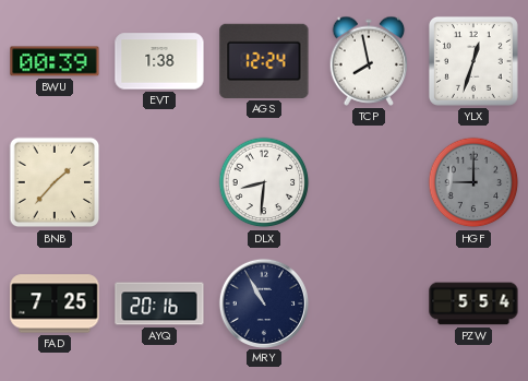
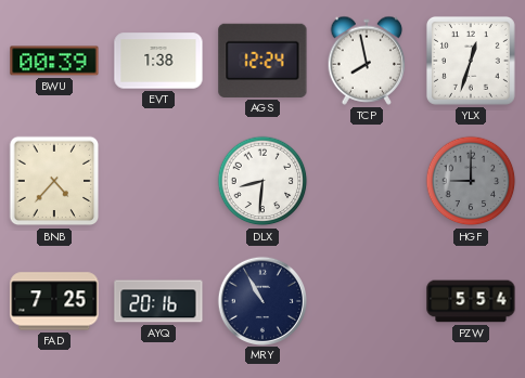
BNB: 1:37 -> 4:37
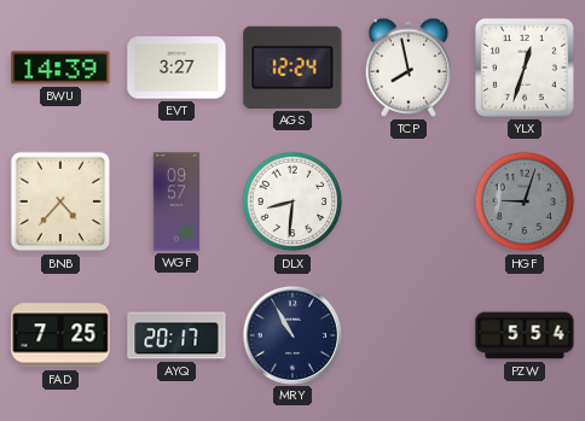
BWU: 00:39 -> 14:39
EVT: 1:38 -> 3:27
WGF: none -> 09:57
HGF: 9:00 -> 9:03
AYQ: 20:16 -> 20:17
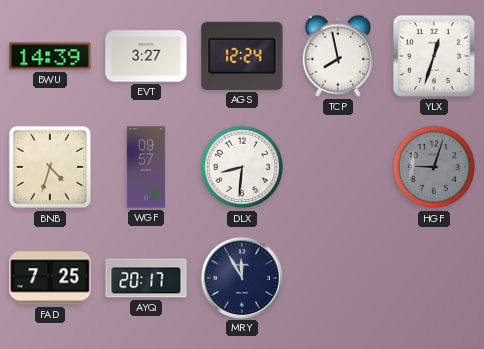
BNB: 4:37 -> 4:33
MRY: 10:55 -> 11:55
PZW: 5:54 -> none
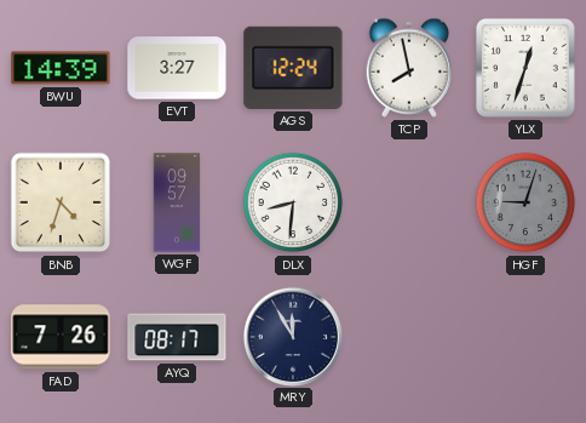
FAD: 7:25 -> 7:26
AYQ: 20:17 -> 08:17
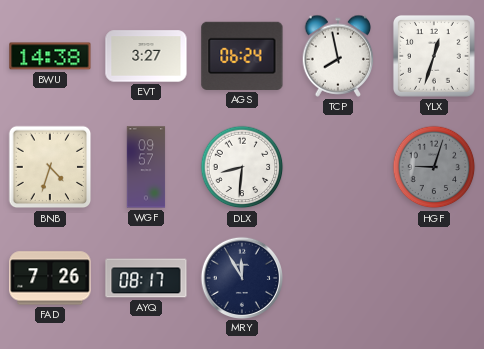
BWU: 14:39 -> 14:38
AGS: 12:24 -> 06:24
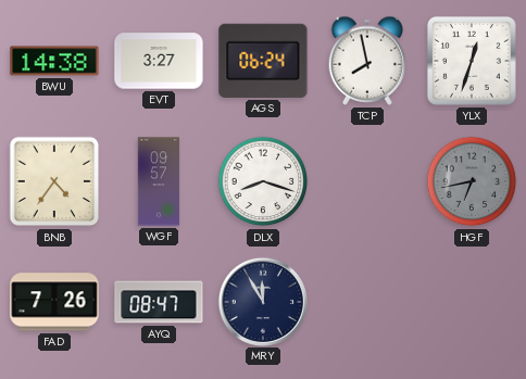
BNB: 4:33 -> 4:36
DLX: 8:31 -> 8:18
HGF: 9:03 -> 6:43
AYQ: 08:17 -> 08:47
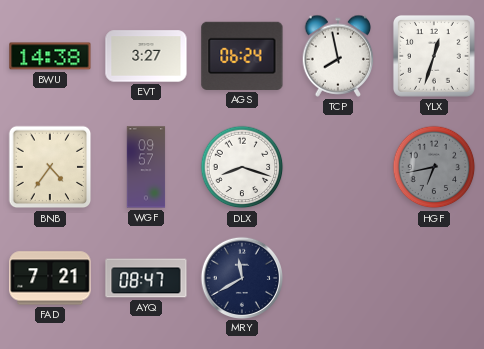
FAD: 7:26 -> 7:21
MRY: 11:55 -> 11:40
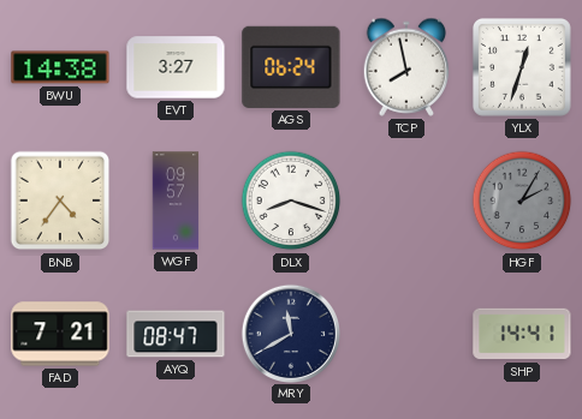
HGF: 6:43 -> 2:05
SHP: none -> 14:41
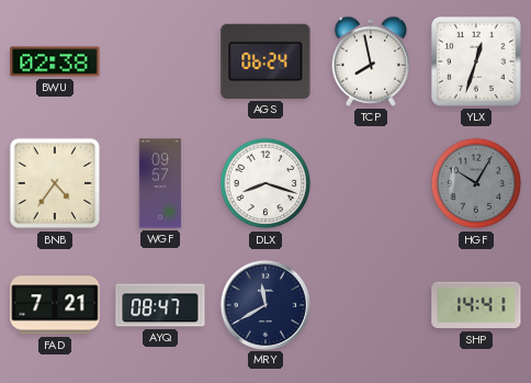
BWU: 14:38 -> 02:38
EVT: 3:27 -> none
HGF: 2:05 -> 10:05
